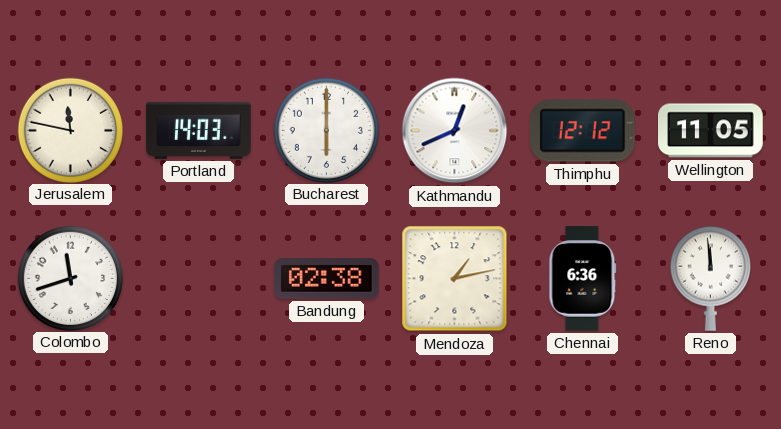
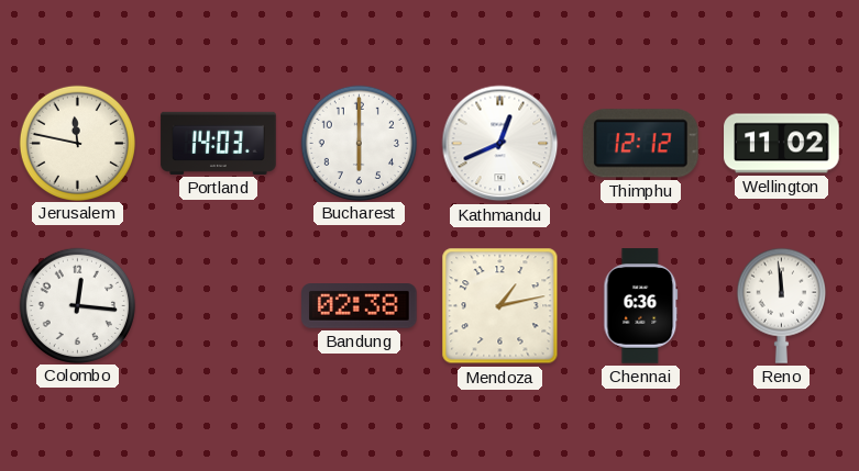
Wellington: 11:05 -> 11:02
Colombo: 11:42 -> 12:16
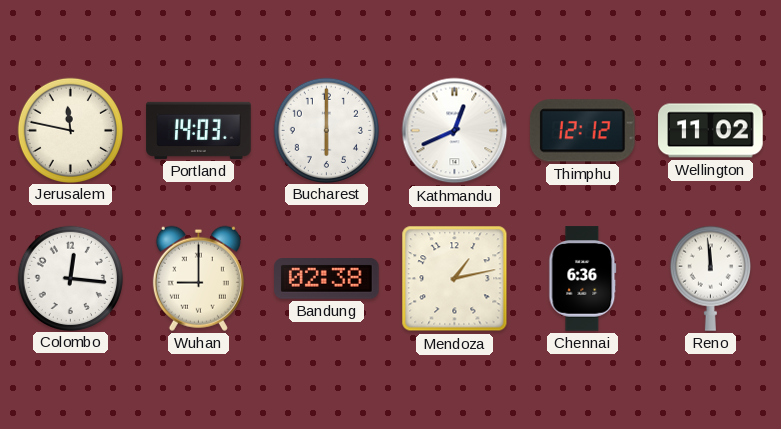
Wuhan: none -> 9:00
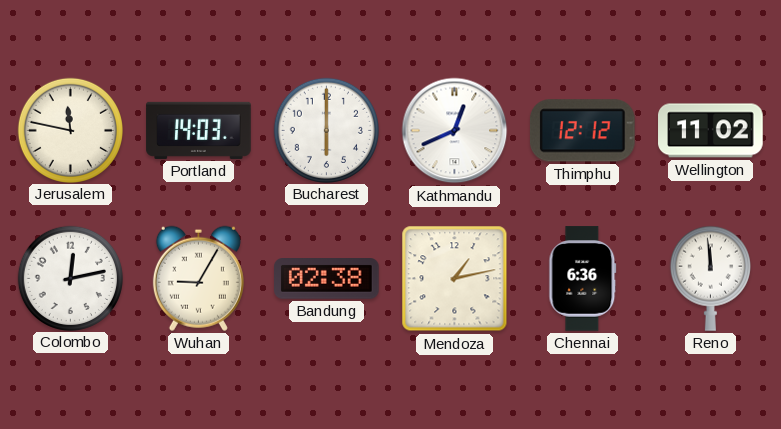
Colombo: 12:16 -> 12:13
Wuhan: 9:00 -> 9:05
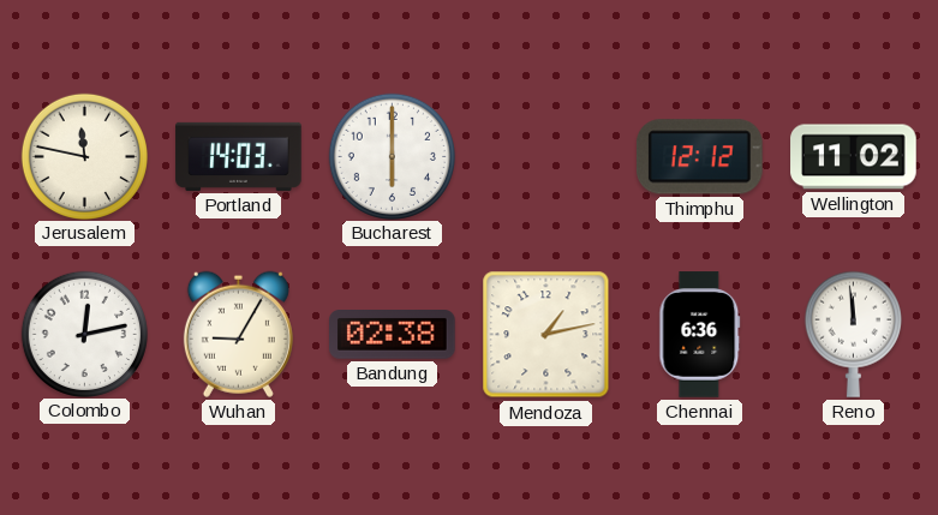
Kathmandu: 12:41 -> none
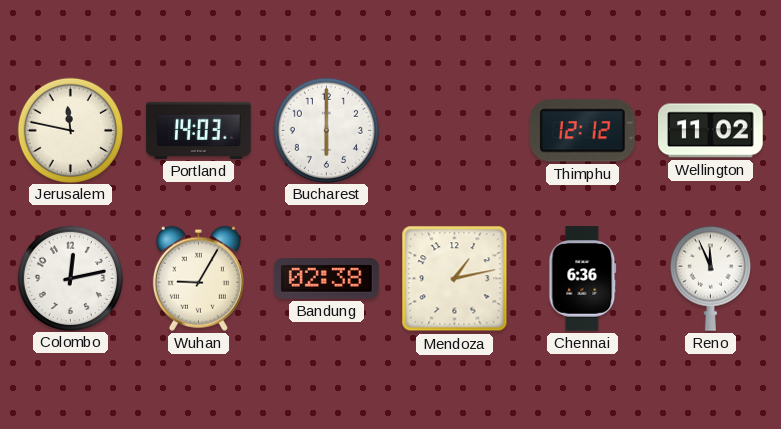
Reno: 11:59 -> 11:56
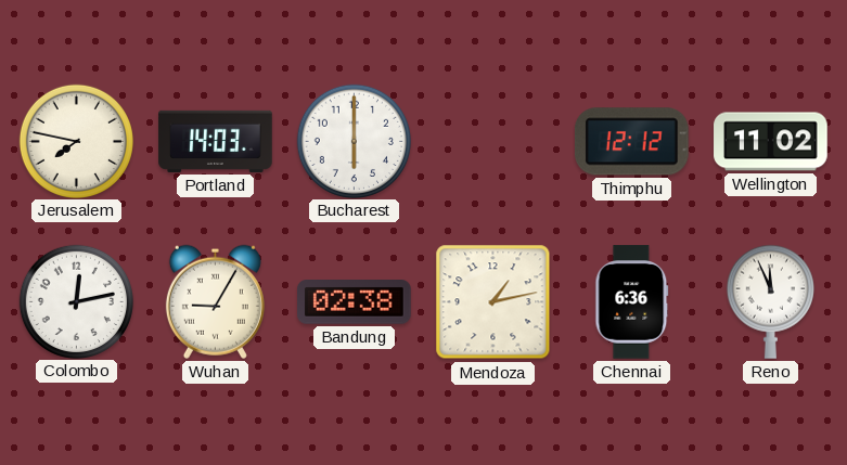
Jerusalem: 11:47 -> 7:47
